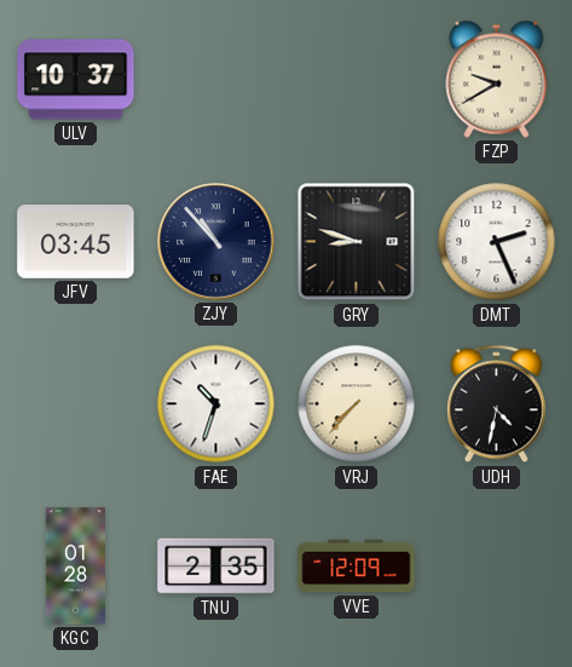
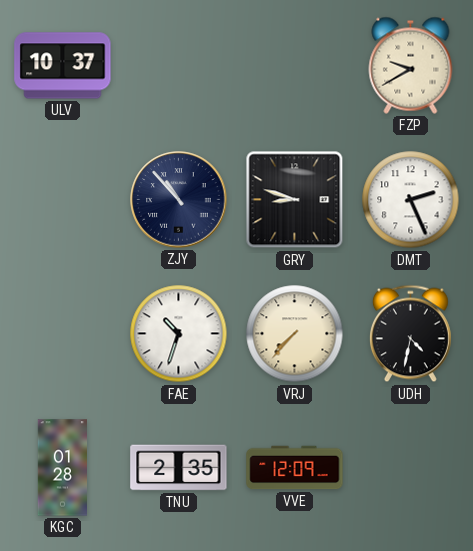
JFV: 03:45 -> none
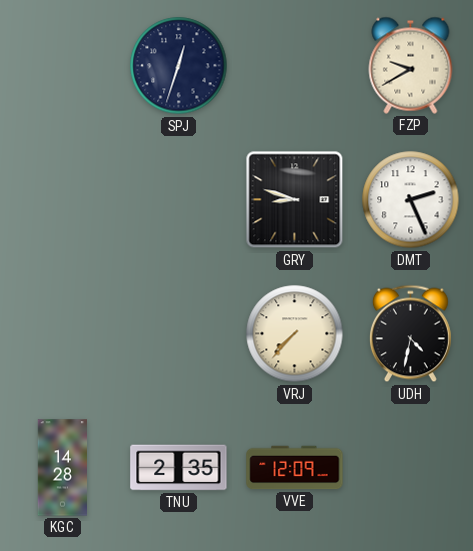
ULV: 10:37 -> none
SPJ: none -> 12:33
ZJY: 10:53 -> none
FAE: 10:33 -> none
KGC: 01:28 -> 14:28
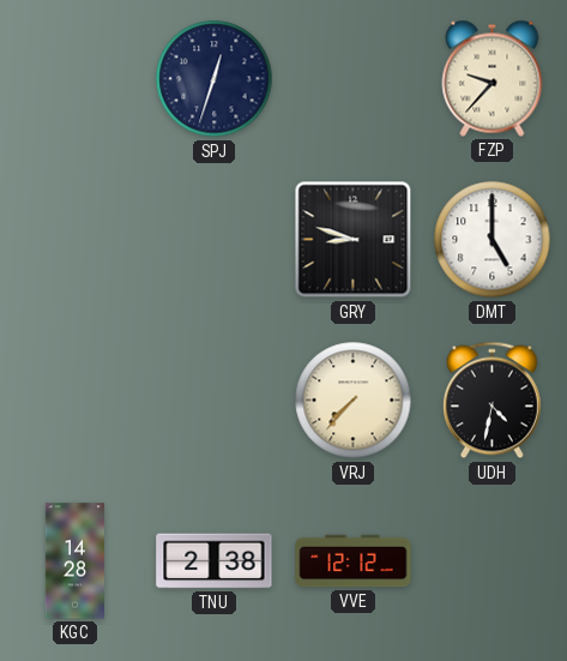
FZP: 9:40 -> 9:37
DMT: 2:26 -> 5:00
TNU: 2:35 -> 2:38
VVE: 12:09 -> 12:12
